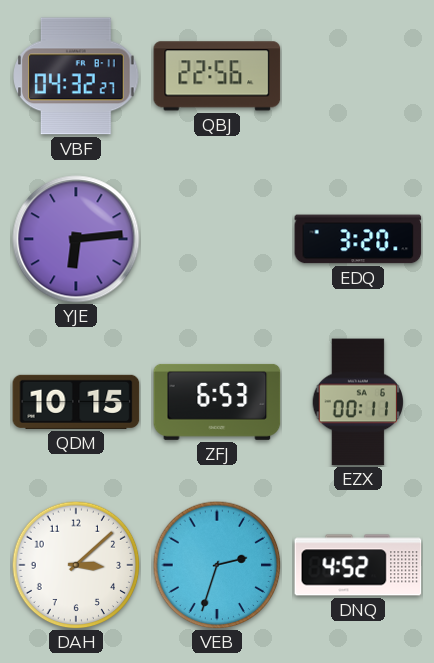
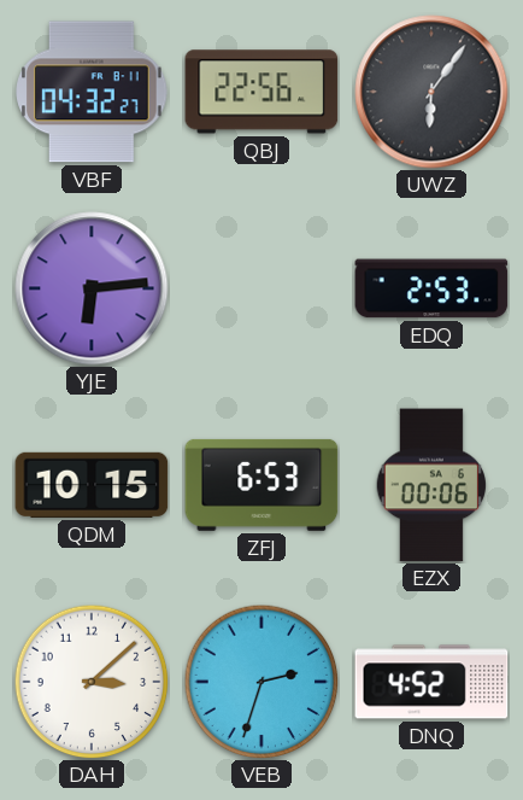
UWZ: none -> 6:06
EDQ: 3:20 -> 2:53
EZX: 00:11 -> 00:06
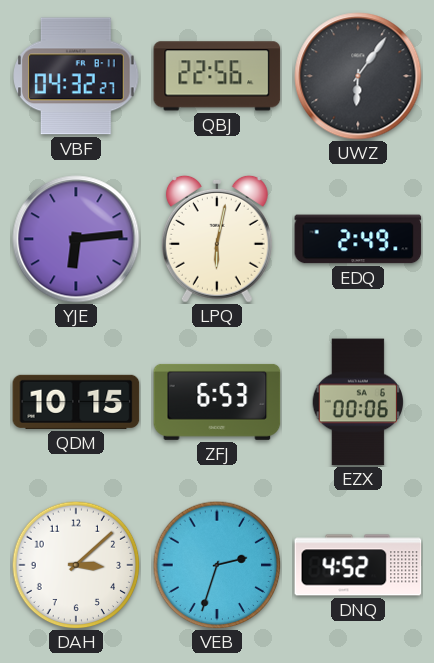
LPQ: none -> 6:02
EDQ: 2:53 -> 2:49
